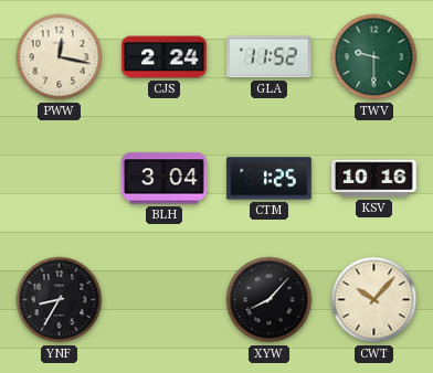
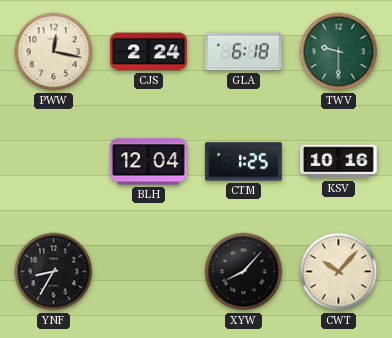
GLA: 11:52 -> 6:18
BLH: 3:04 -> 12:04
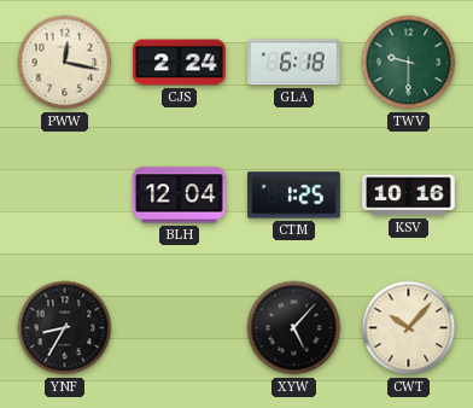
XYW: 8:07 -> 5:07
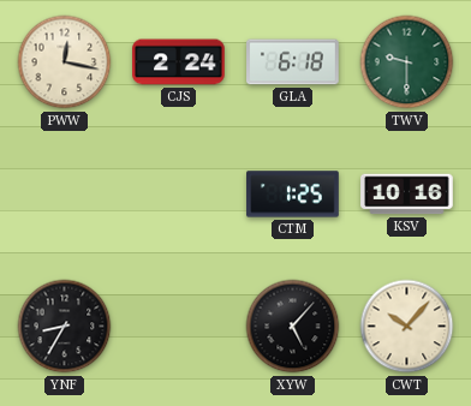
BLH: 12:04 -> none
